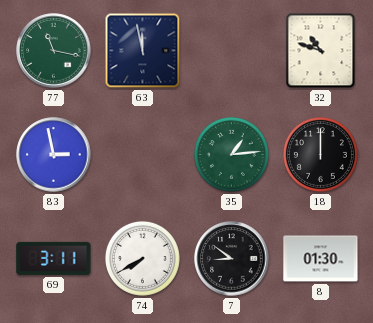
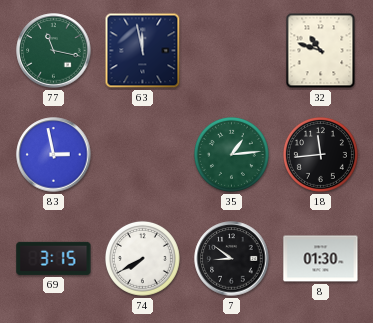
18: 12:00 -> 11:44
69: 3:11 -> 3:15
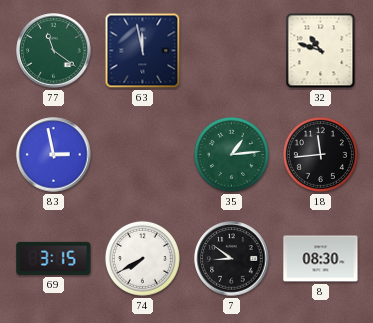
77: 11:17 -> 11:21
8: 01:30 -> 08:30
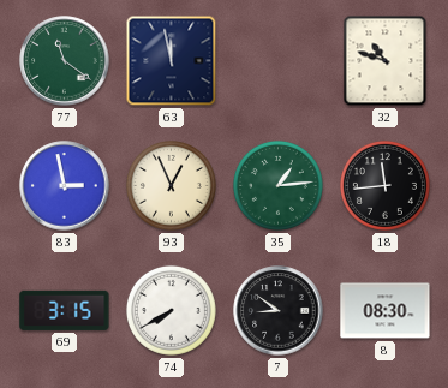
93: none -> 12:56
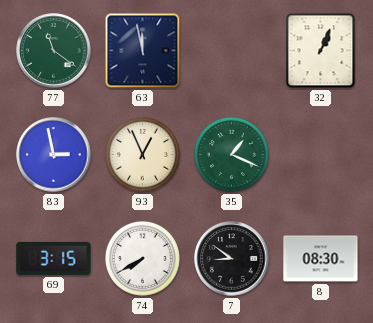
32: 10:48 -> 1:04
35: 1:14 -> 1:19
18: 11:44 -> none
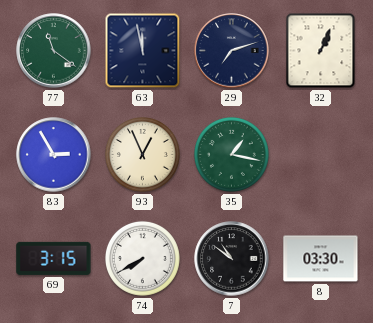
29: none -> 7:12
83: 2:58 -> 2:55
35: 1:19 -> 1:17
7: 8:51 -> 10:51
8: 08:30 -> 03:30
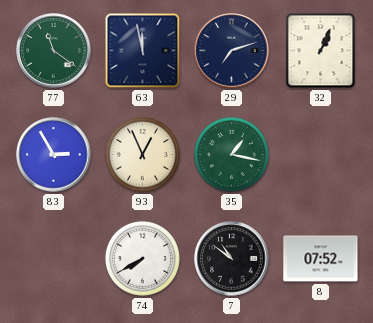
69: 3:15 -> none
8: 03:30 -> 07:52
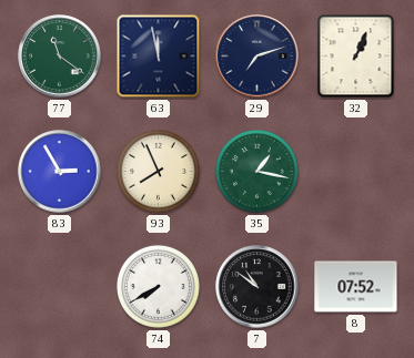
93: 12:56 -> 7:56
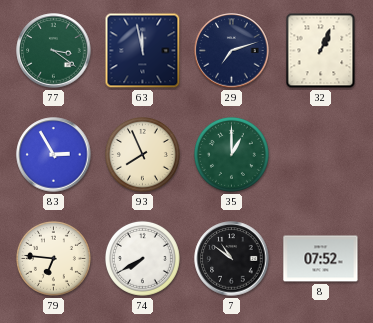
77: 11:21 -> 3:21
35: 1:17 -> 1:00
79: none -> 6:46
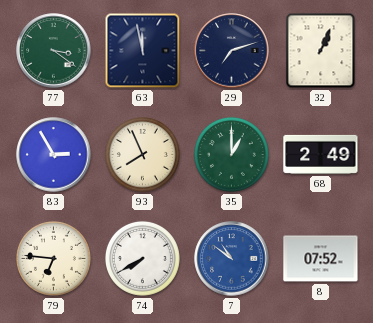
68: none -> 2:49
7 dial: black -> blue
